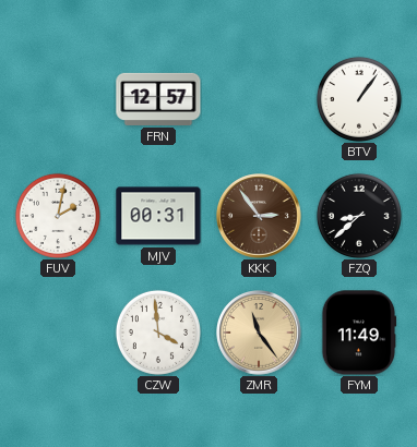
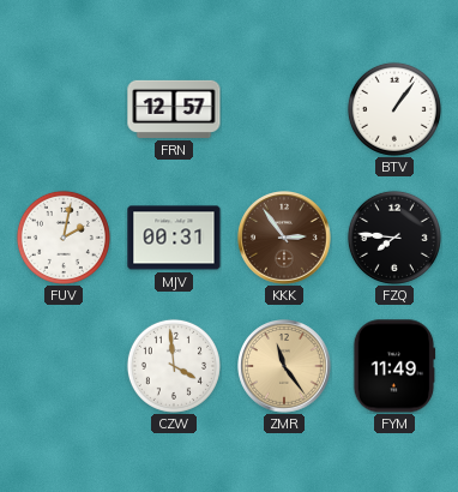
FZQ: 8:38 -> 7:46
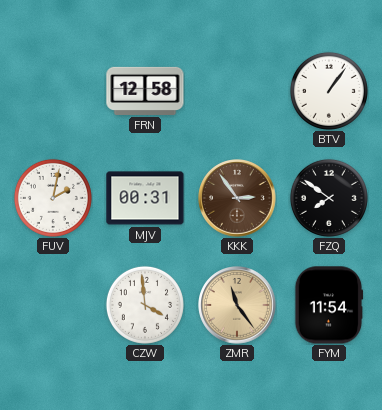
FRN: 12:57 -> 12:58
FZQ: 7:46 -> 7:51
FYM: 11:49 -> 11:54
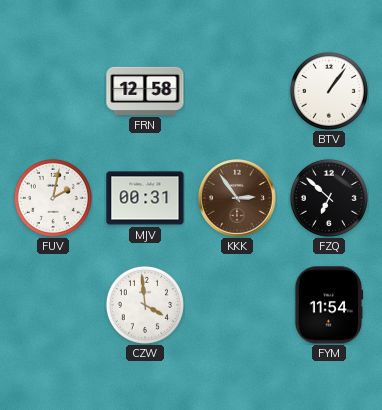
FZQ: 7:51 -> 6:52
ZMR: 11:24 -> none
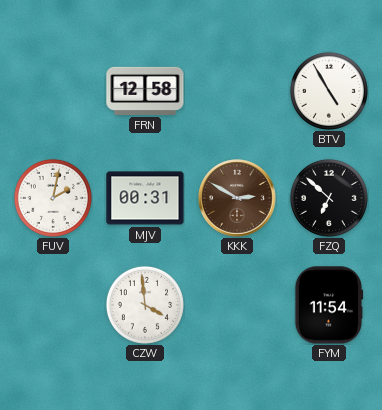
BTV: 1:06 -> 4:55
KKK: 2:54 -> 2:50
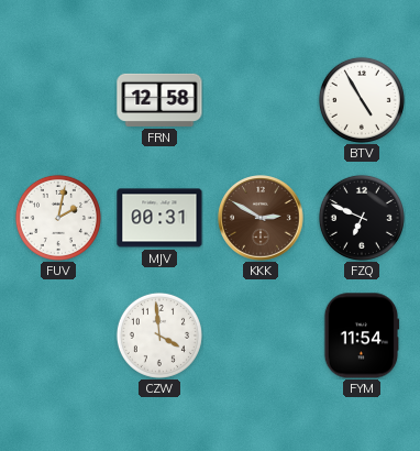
FZQ: 6:52 -> 6:49
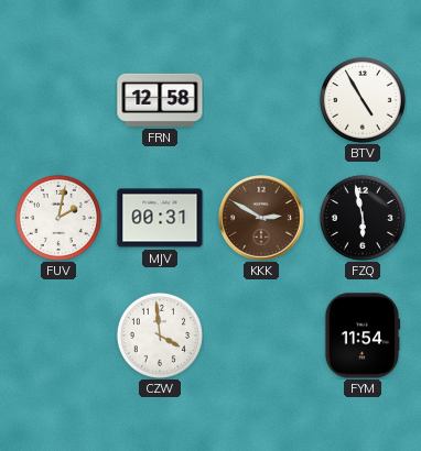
FZQ: 6:49 -> 5:58
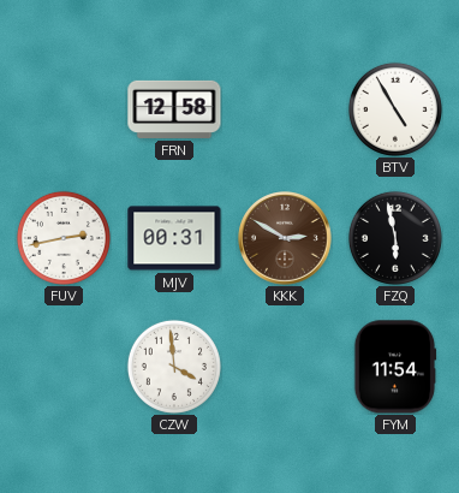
FUV: 2:02 -> 2:43
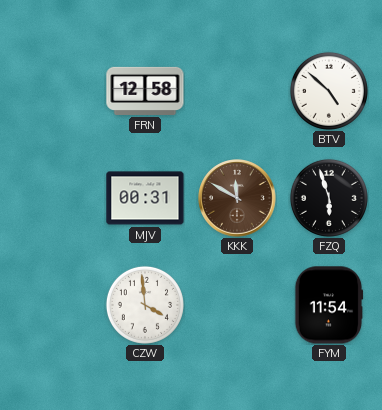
BTV: 4:55 -> 4:52
FUV: 2:43 -> none
KKK: 2:50 -> 11:50
FZQ: 5:58 -> 5:57
